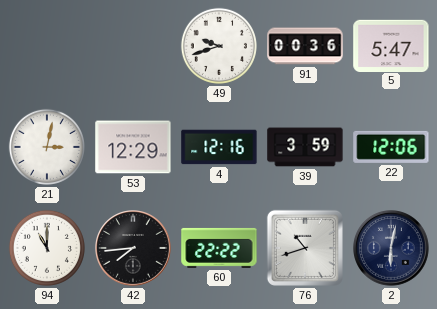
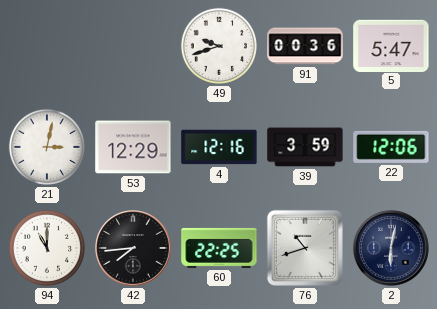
60: 22:22 -> 22:25
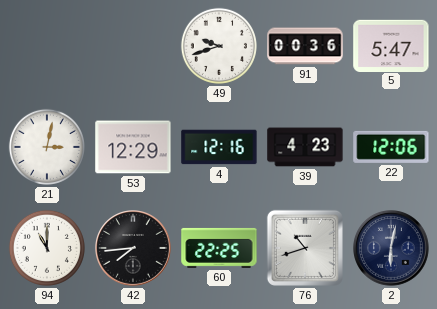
39: 3:59 -> 4:23
